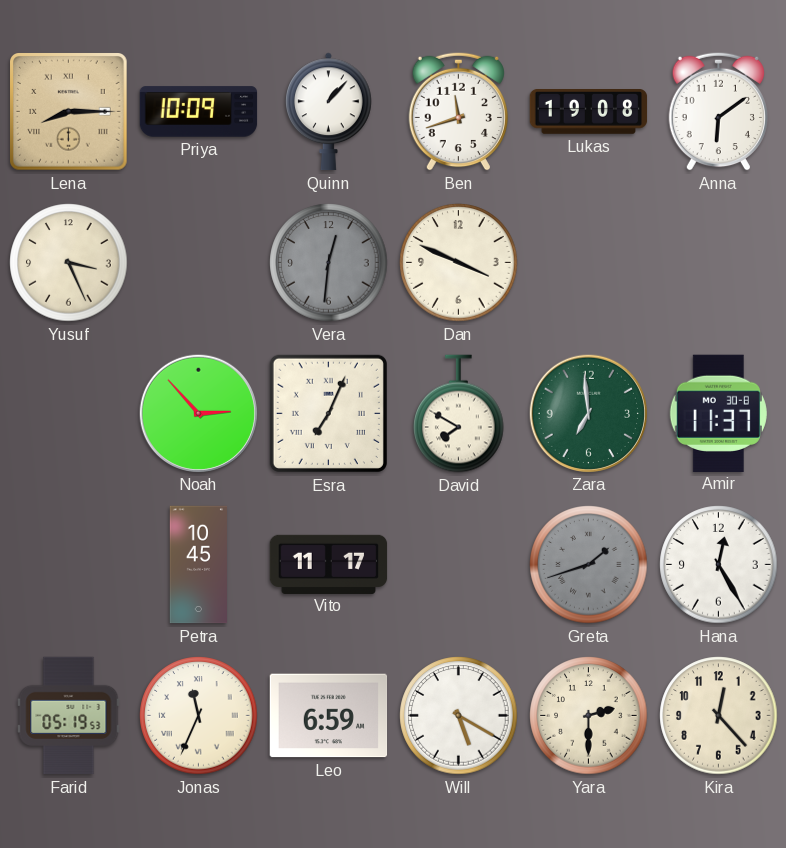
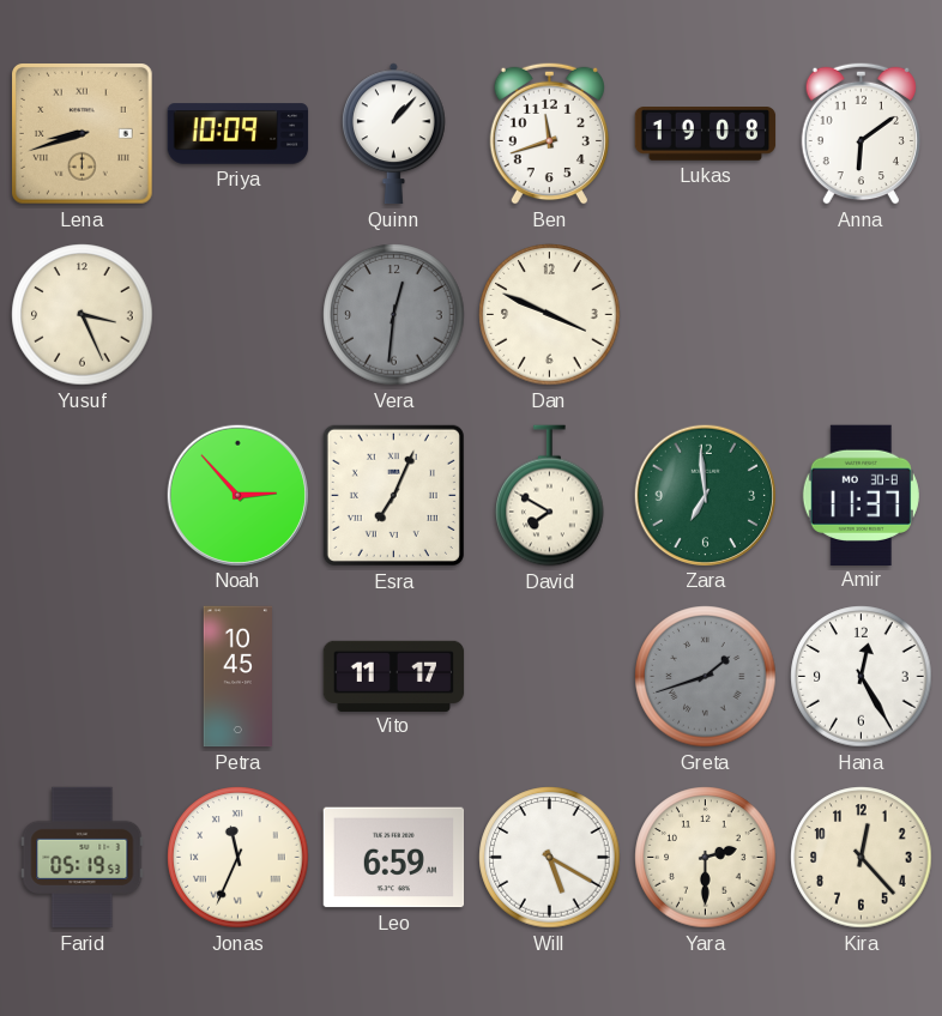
Lena: 8:15 -> 8:42
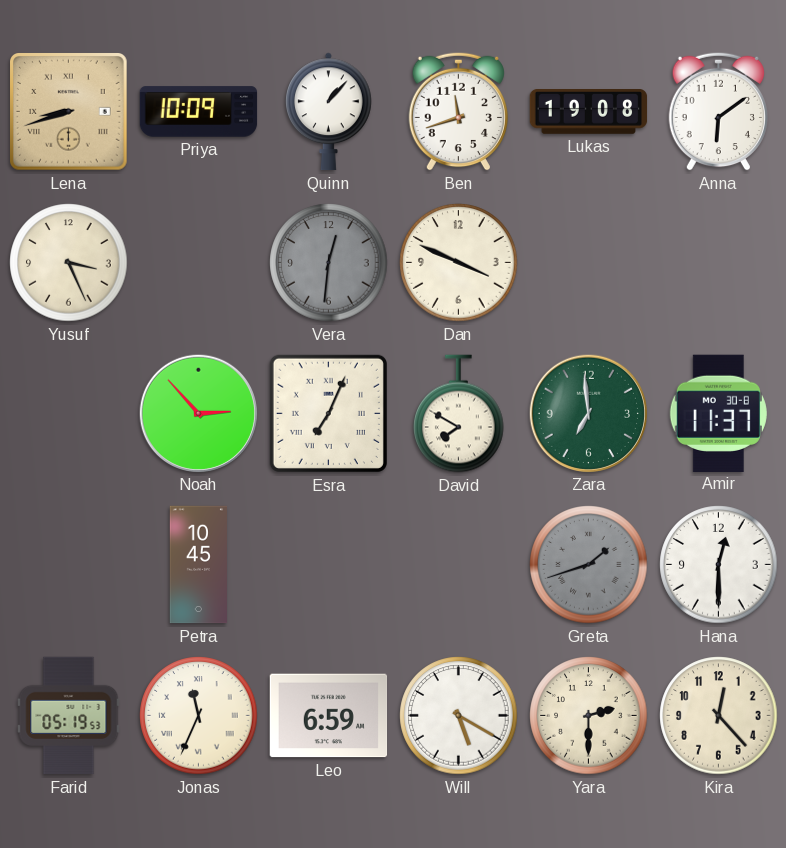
Vito: 11:17 -> none
Hana: 12:25 -> 12:30
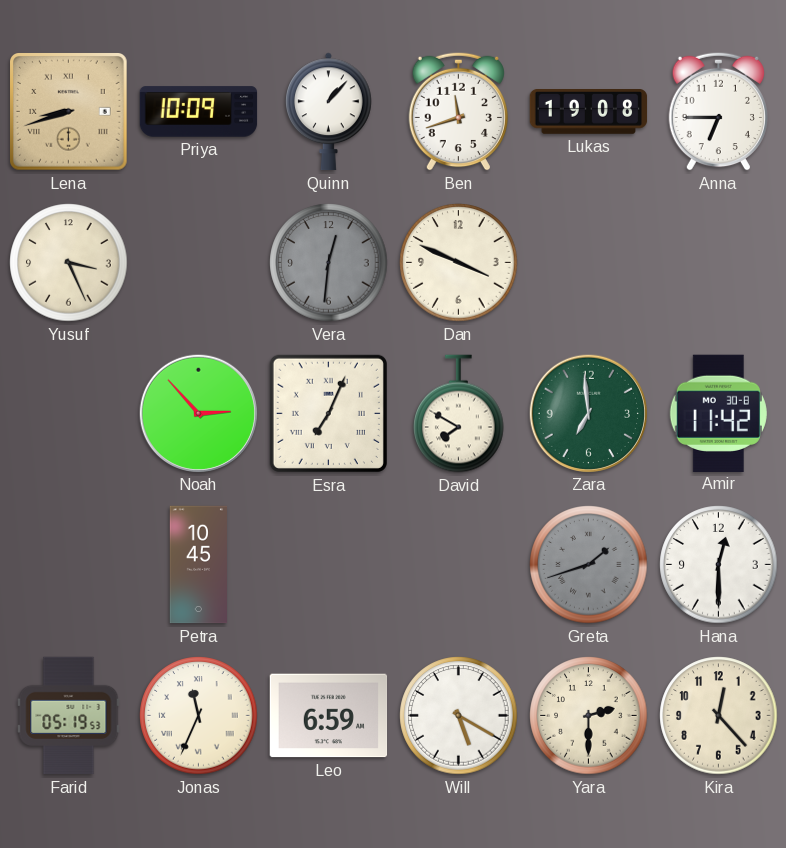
Anna: 6:09 -> 6:45
Amir: 11:37 -> 11:42
